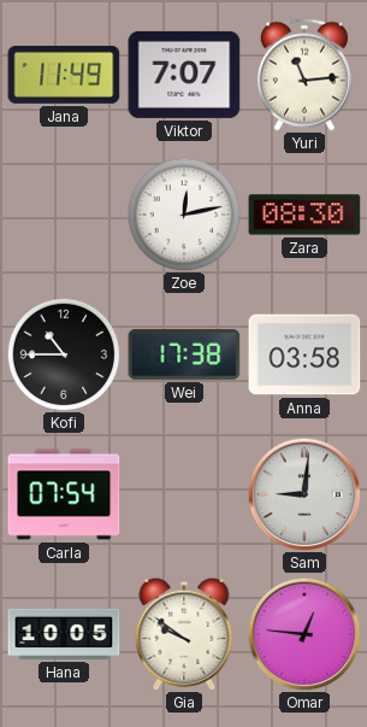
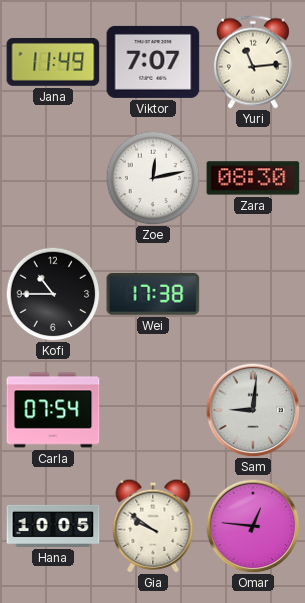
Anna: 03:58 -> none
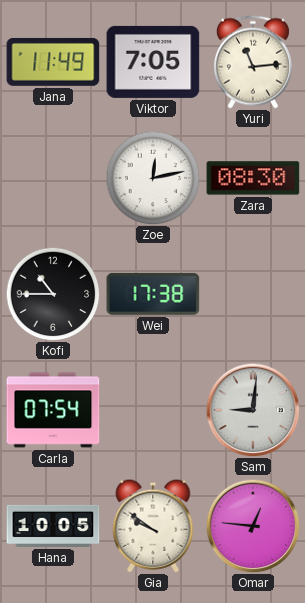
Viktor: 7:07 -> 7:05
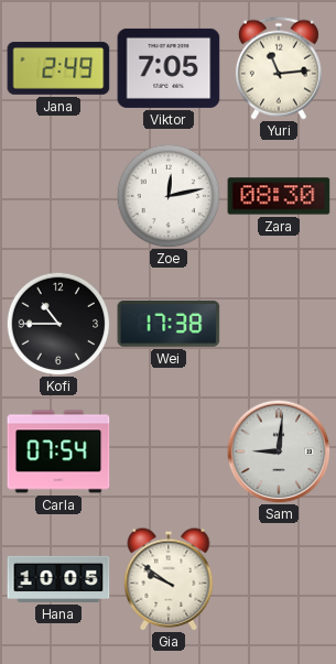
Jana: 11:49 -> 2:49
Omar: 12:46 -> none
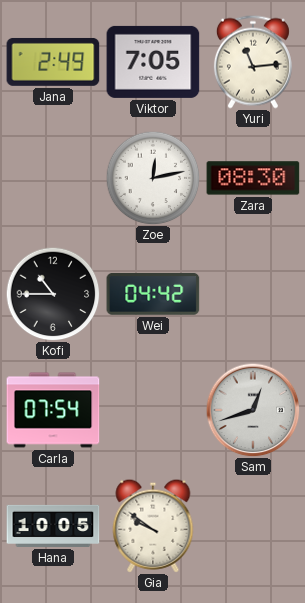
Wei: 17:38 -> 04:42
Sam: 9:01 -> 12:42
